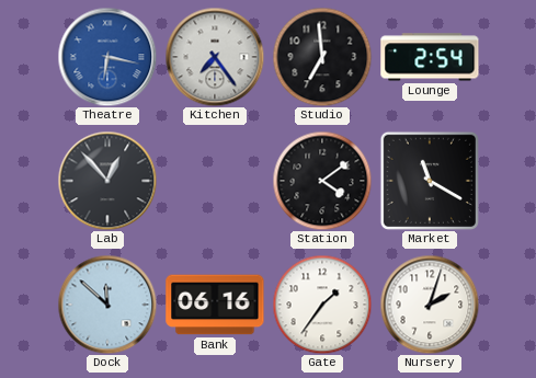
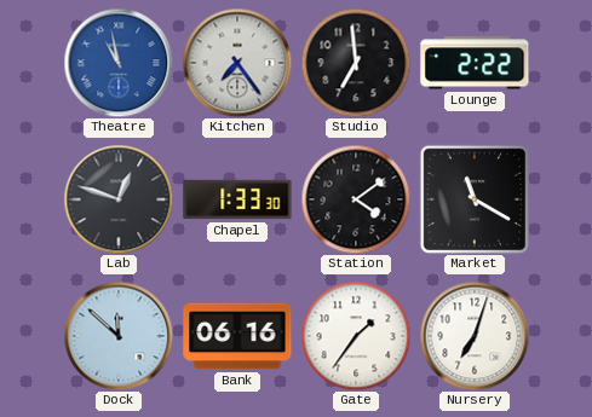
Theatre: 6:17 -> 10:58
Lounge: 2:54 -> 2:22
Lab: 12:53 -> 12:48
Chapel: none -> 1:33
Nursery: 2:03 -> 7:03
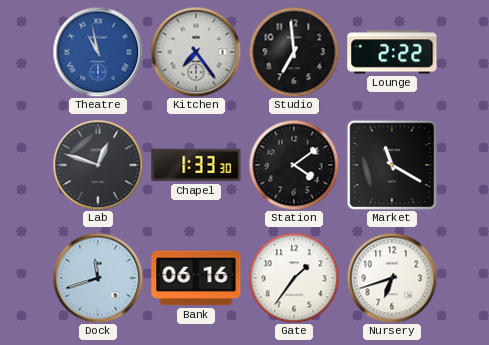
Dock: 11:52 -> 11:42
Nursery: 7:03 -> 6:42
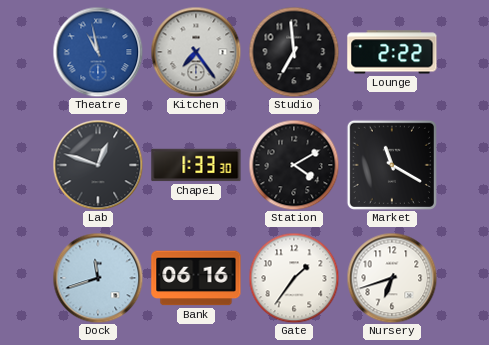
Station: 4:09 -> 4:10
